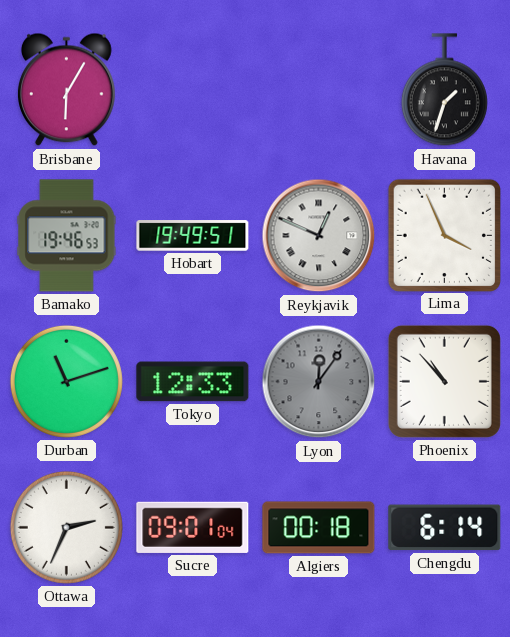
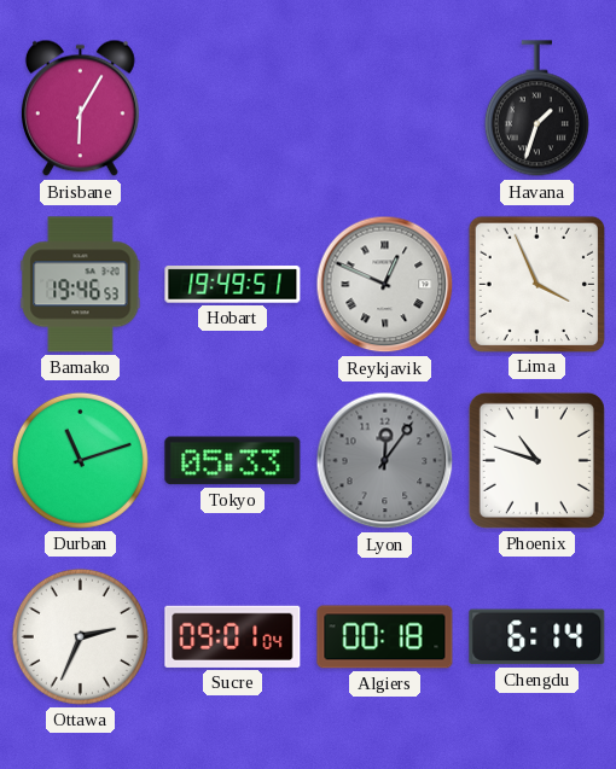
Tokyo: 12:33 -> 05:33
Phoenix: 10:53 -> 10:48
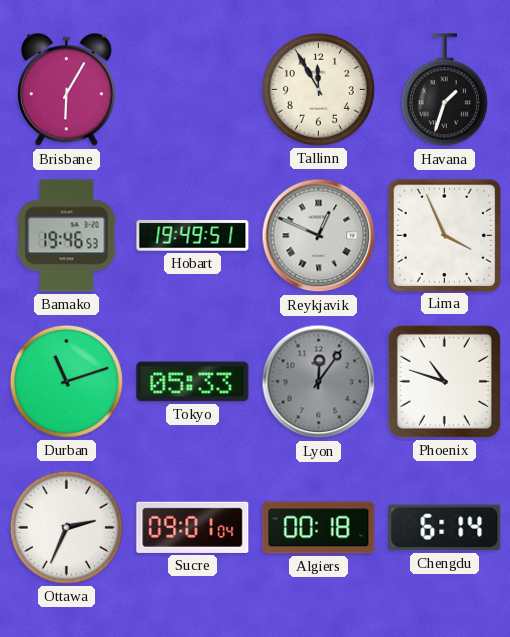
Tallinn: none -> 11:55
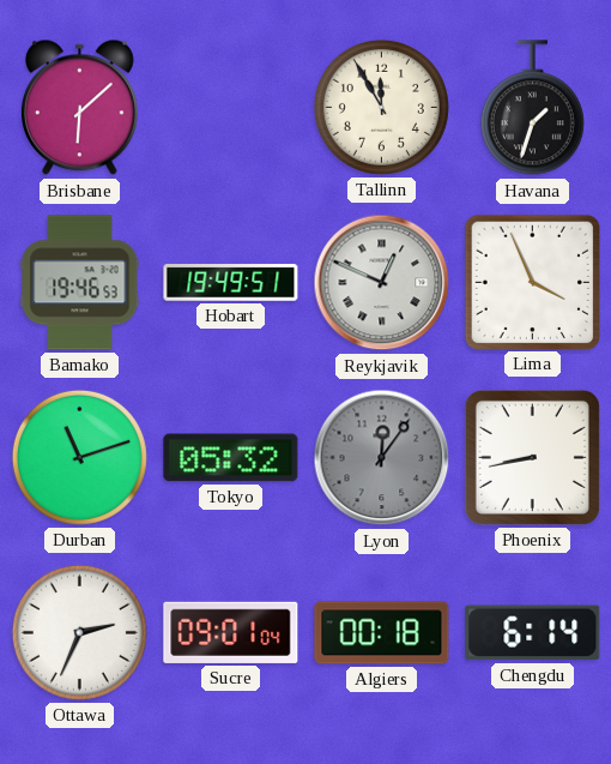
Brisbane: 6:05 -> 6:08
Tokyo: 05:33 -> 05:32
Phoenix: 10:48 -> 8:43
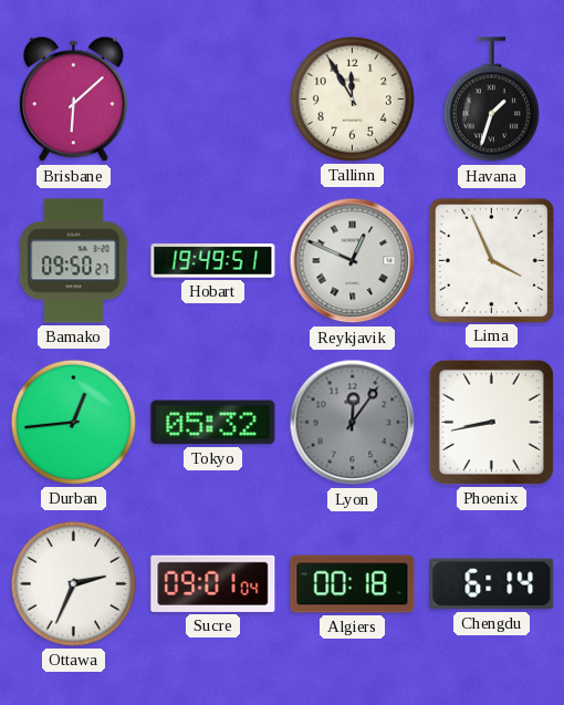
Bamako: 19:46 -> 09:50
Durban: 11:12 -> 12:44
